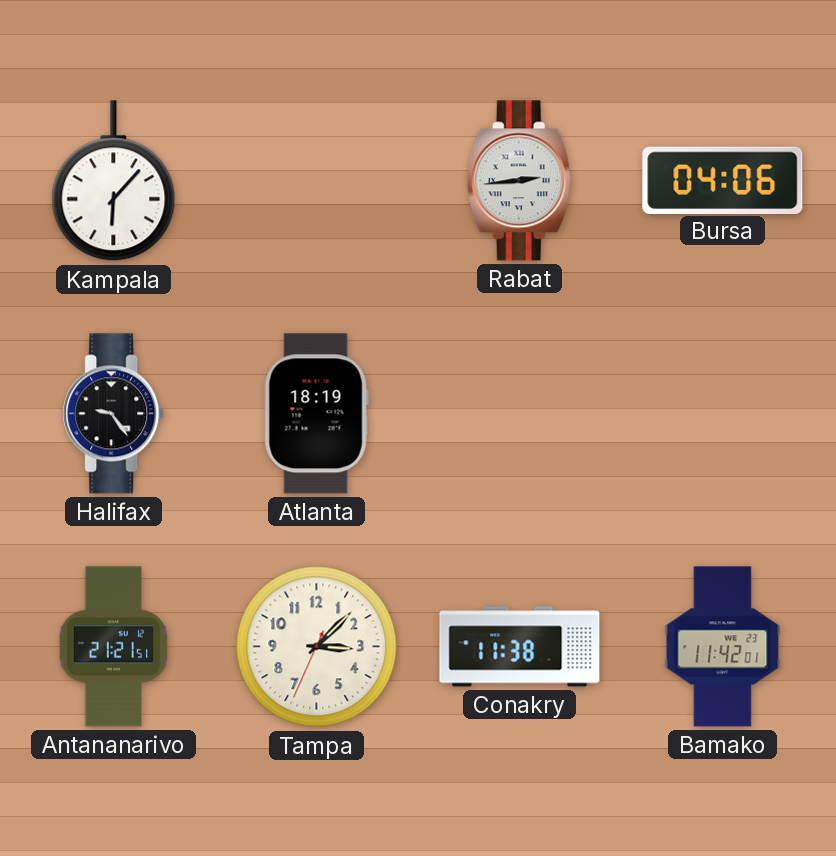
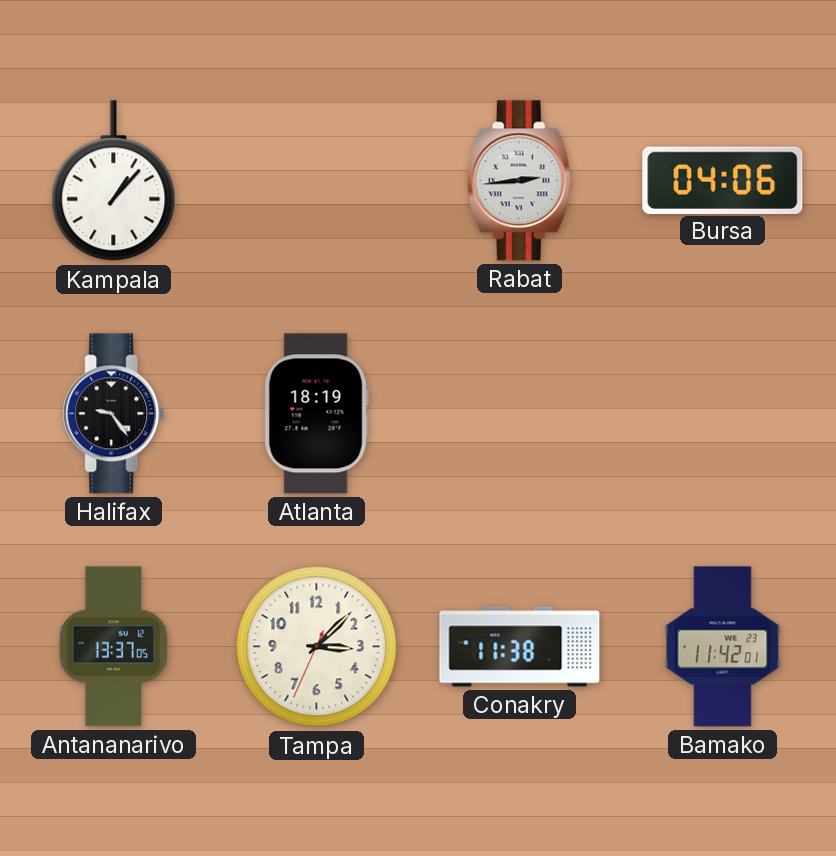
Kampala: 6:07 -> 1:07
Antananarivo: 21:21 -> 13:37
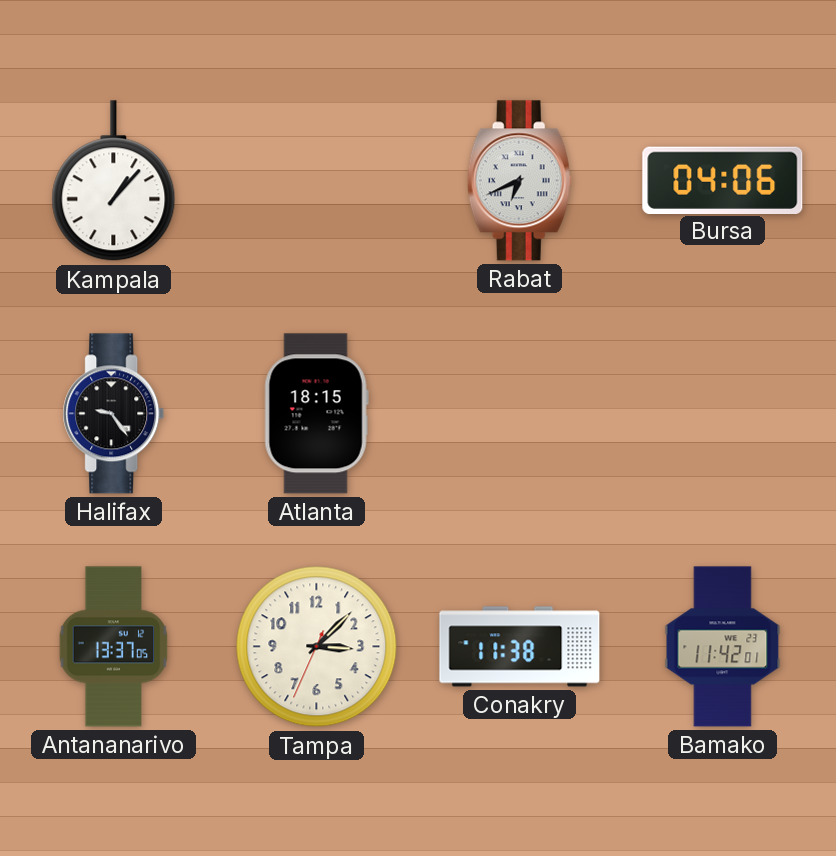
Rabat: 2:44 -> 6:41
Atlanta: 18:19 -> 18:15
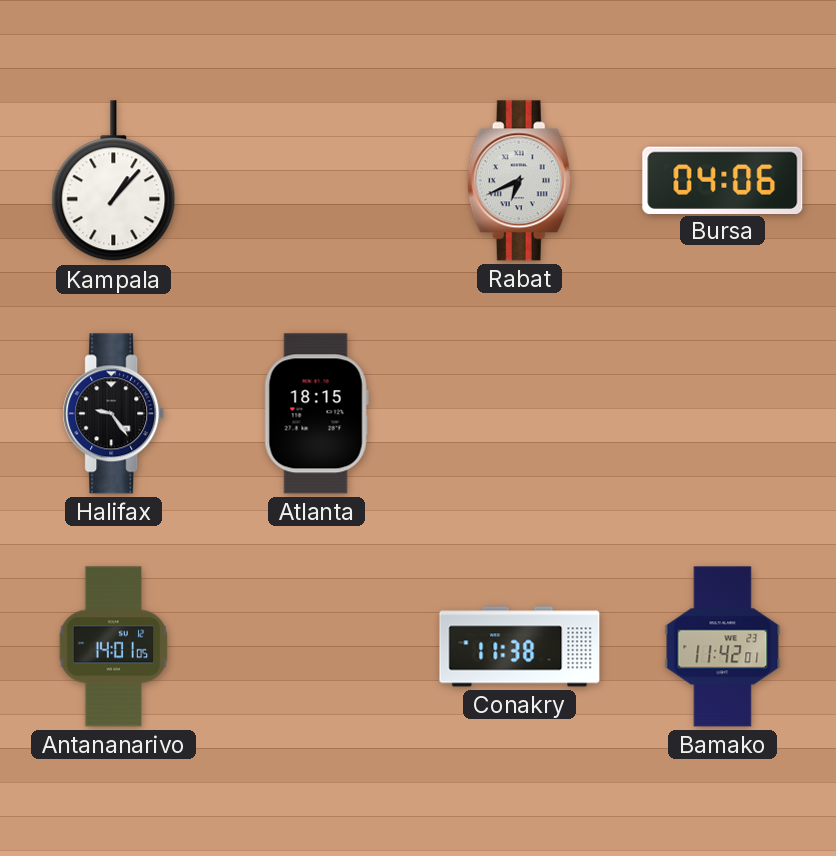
Antananarivo: 13:37 -> 14:01
Tampa: 3:07 -> none
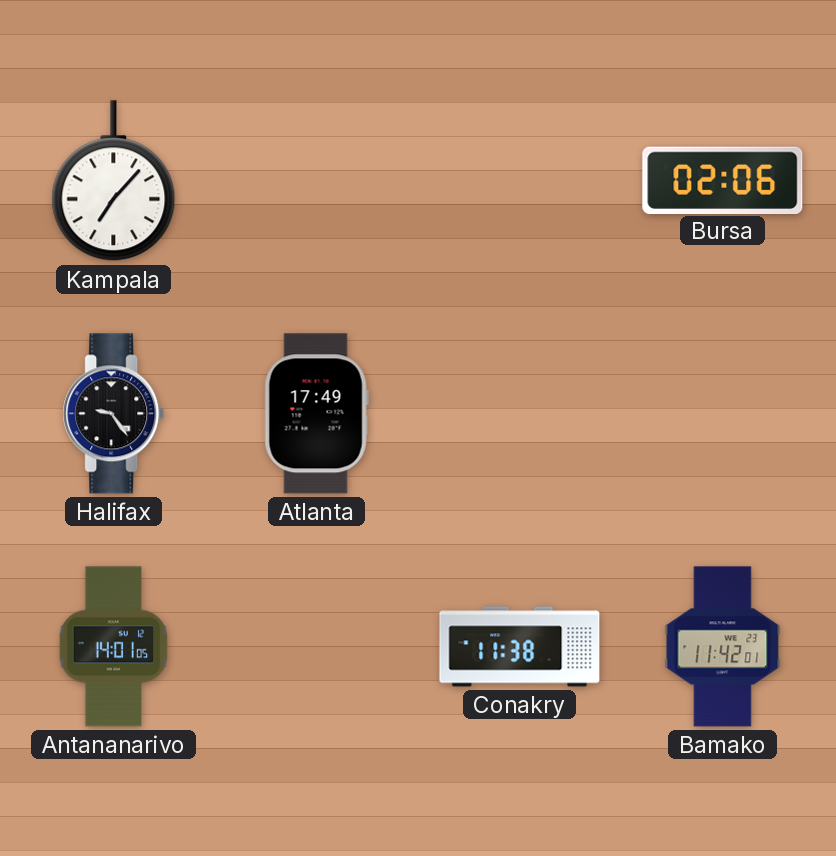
Kampala: 1:07 -> 7:07
Rabat: 6:41 -> none
Bursa: 04:06 -> 02:06
Atlanta: 18:15 -> 17:49
